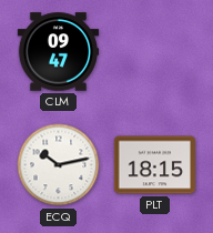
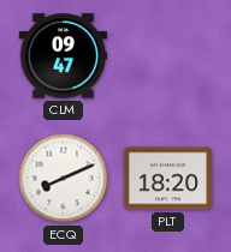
ECQ: 10:13 -> 8:11
PLT: 18:15 -> 18:20
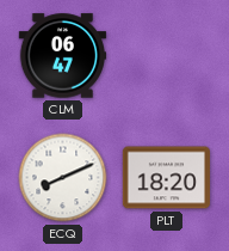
CLM: 09:47 -> 06:47
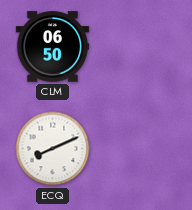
CLM: 06:47 -> 06:50
PLT: 18:20 -> none
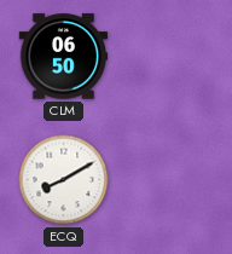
ECQ: 8:11 -> 8:10
